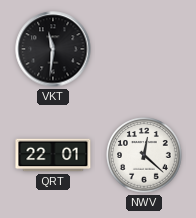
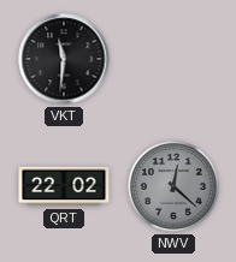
QRT: 22:01 -> 22:02
NWV dial: white -> grey
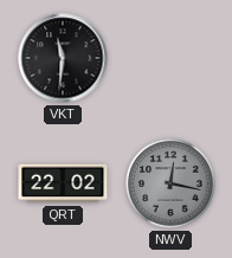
NWV: 12:22 -> 12:17
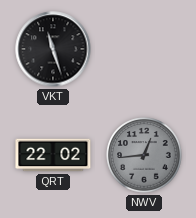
VKT: 11:31 -> 11:27
NWV: 12:17 -> 12:44
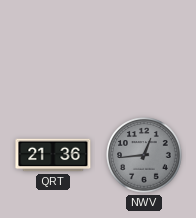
VKT: 11:27 -> none
QRT: 22:02 -> 21:36
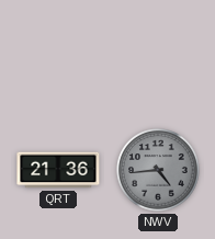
NWV: 12:44 -> 4:44
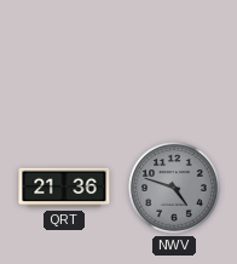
NWV: 4:44 -> 4:48
